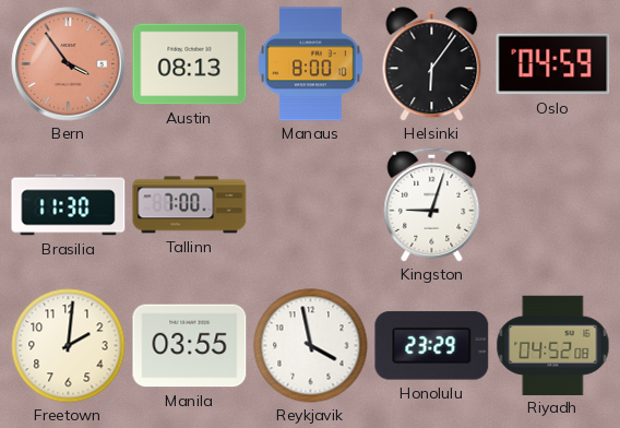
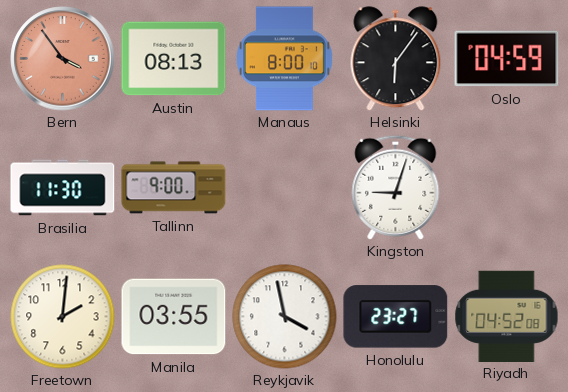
Tallinn: 7:00 -> 9:00
Honolulu: 23:29 -> 23:27
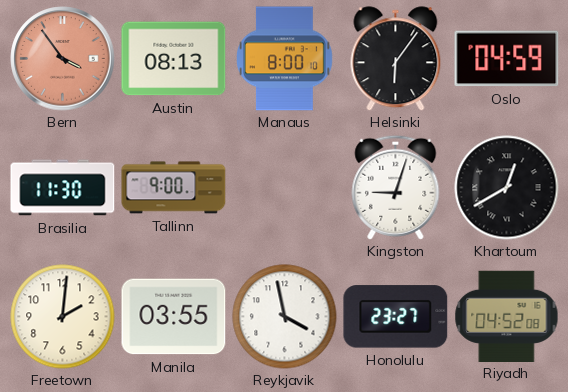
Khartoum: none -> 12:40
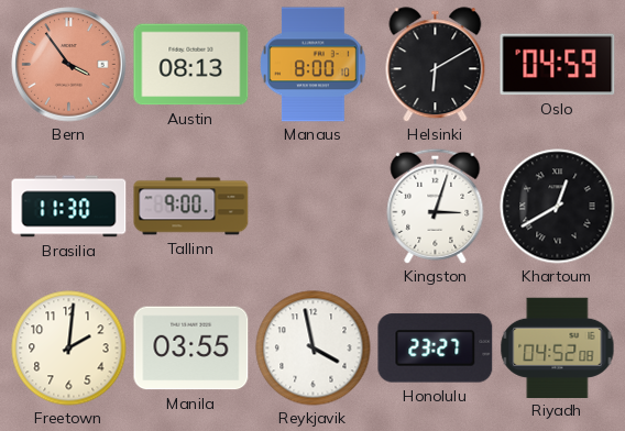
Helsinki: 6:06 -> 6:10
Kingston: 9:03 -> 3:03
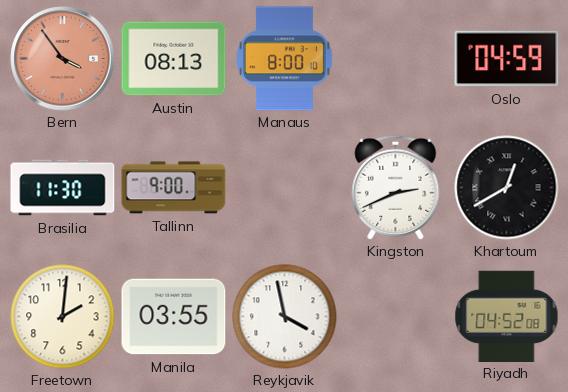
Helsinki: 6:10 -> none
Kingston: 3:03 -> 2:41
Honolulu: 23:27 -> none
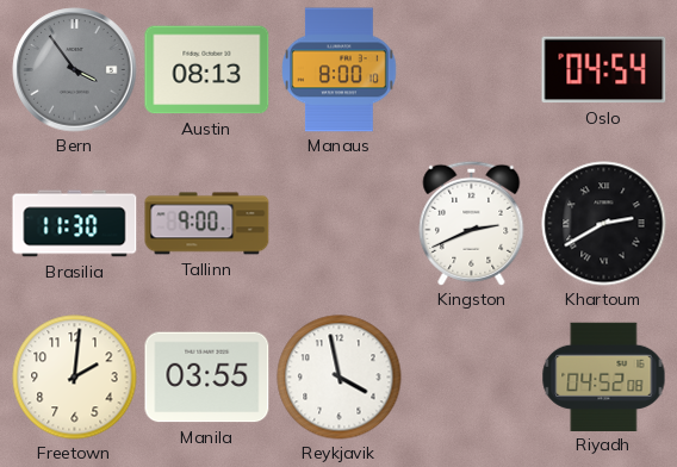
Bern dial: salmon -> grey
Oslo: 04:59 -> 04:54
Khartoum: 12:40 -> 2:40
